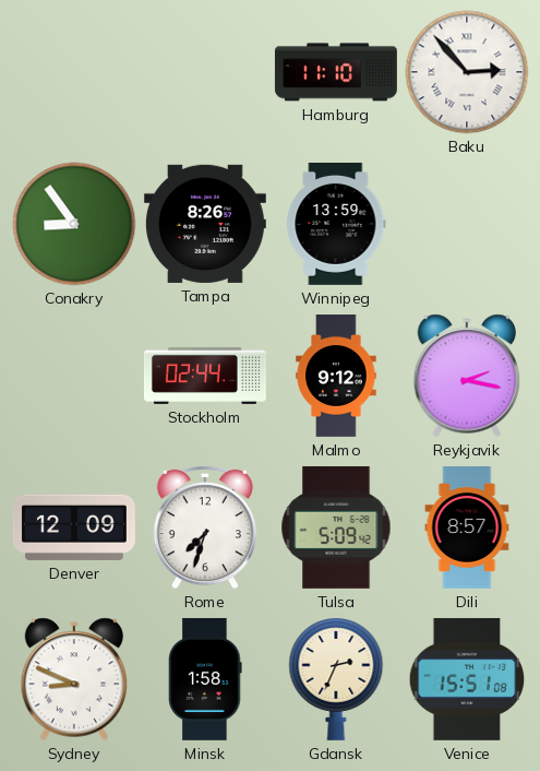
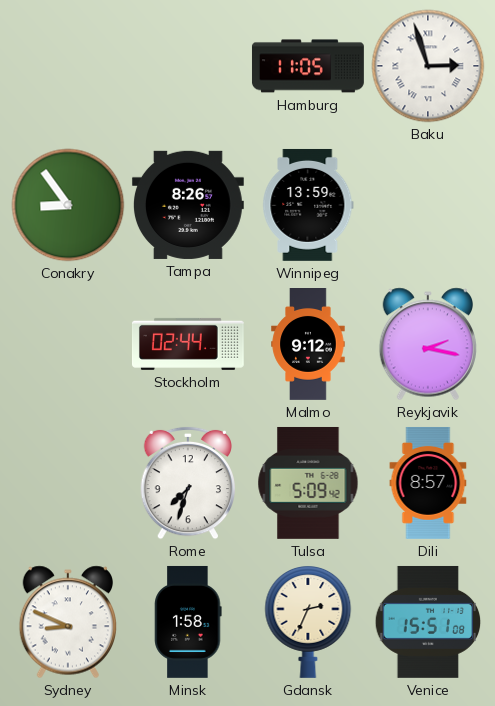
Hamburg: 11:10 -> 11:05
Baku: 2:53 -> 2:57
Denver: 12:09 -> none
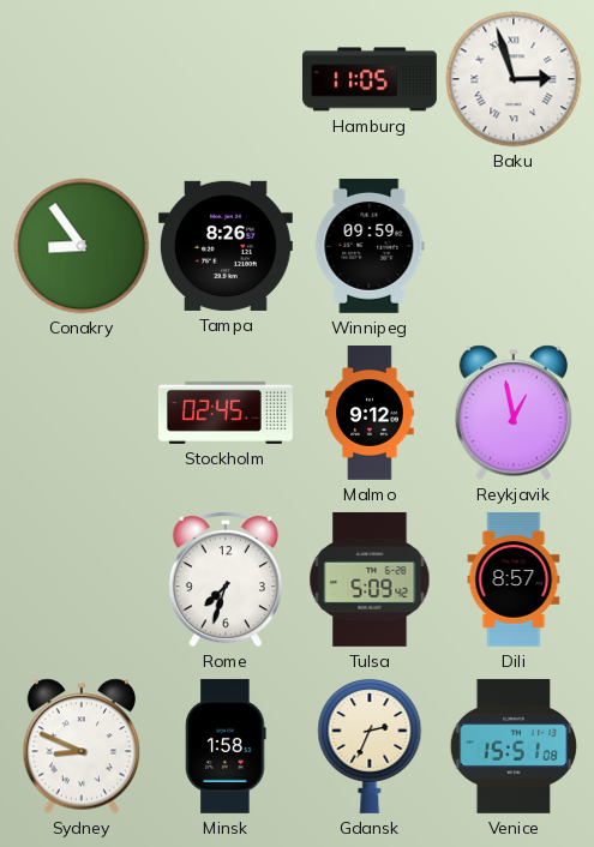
Winnipeg: 13:59 -> 09:59
Stockholm: 02:44 -> 02:45
Reykjavik: 2:17 -> 12:58
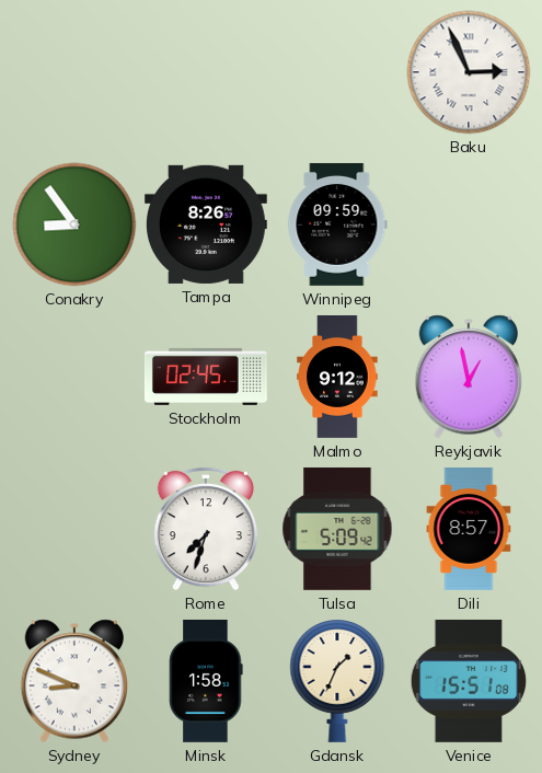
Hamburg: 11:05 -> none
Baku: 2:57 -> 2:56
Gdansk: 2:34 -> 1:34
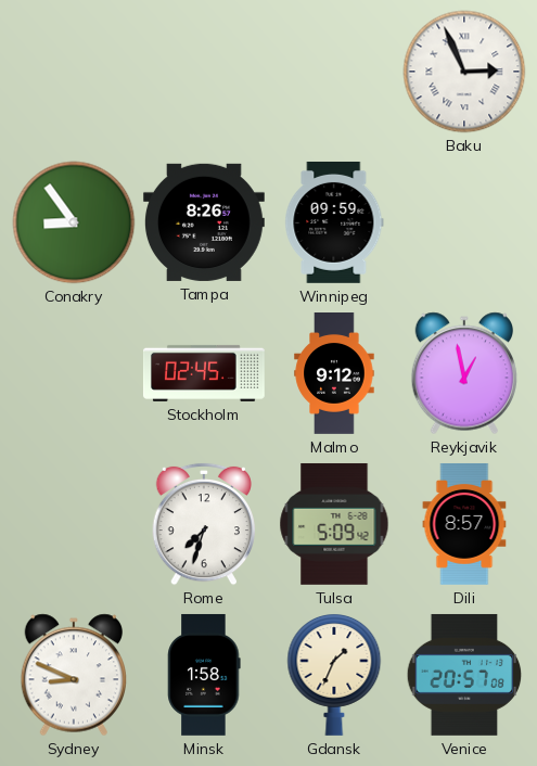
Venice: 15:51 -> 20:57
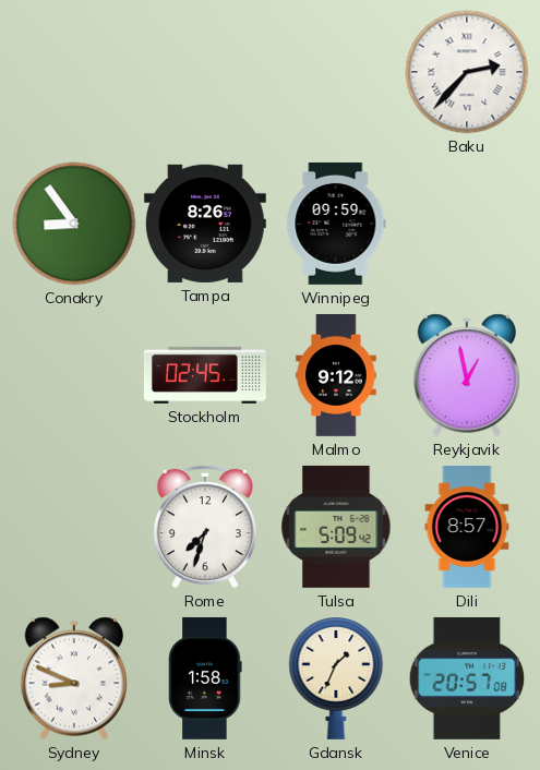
Baku: 2:56 -> 2:37
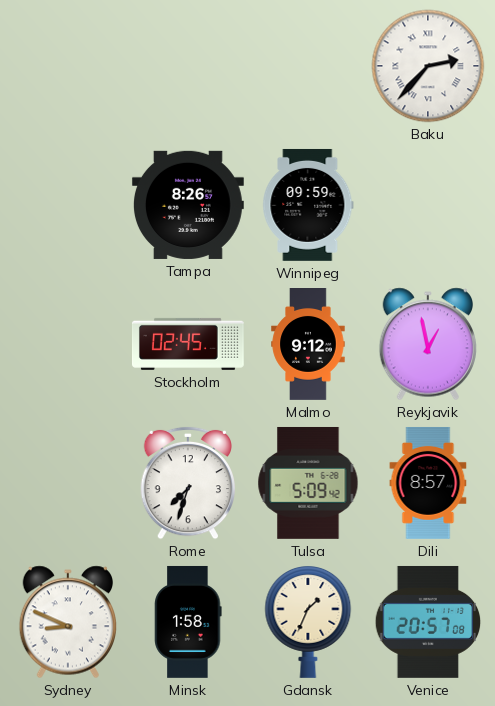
Conakry: 8:54 -> none
